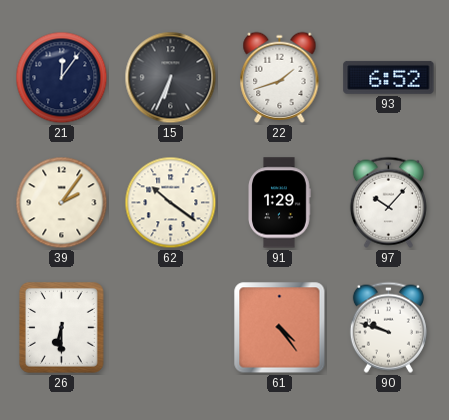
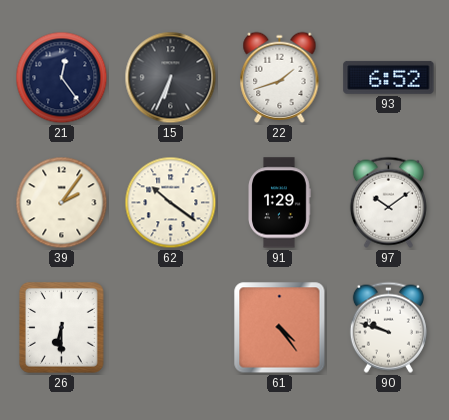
21: 12:06 -> 12:24
97: 10:07 -> 10:09
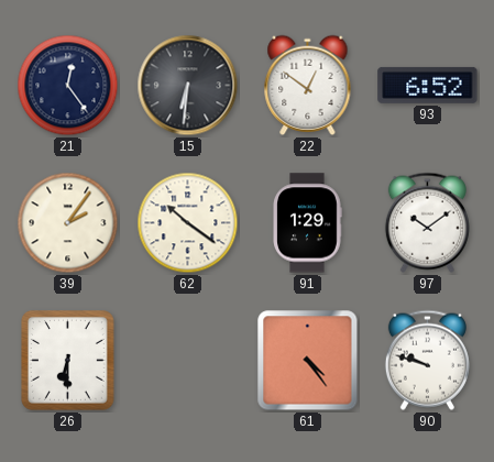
15: 6:34 -> 6:31
22: 1:42 -> 12:51
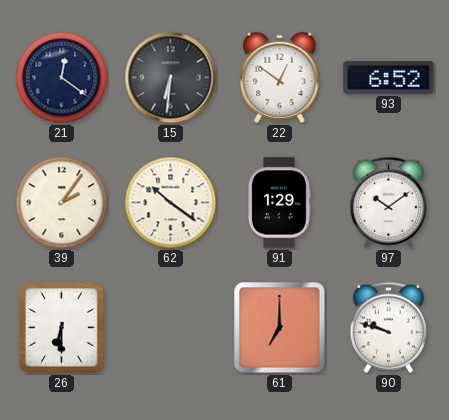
21: 12:24 -> 12:21
61: 4:24 -> 7:00
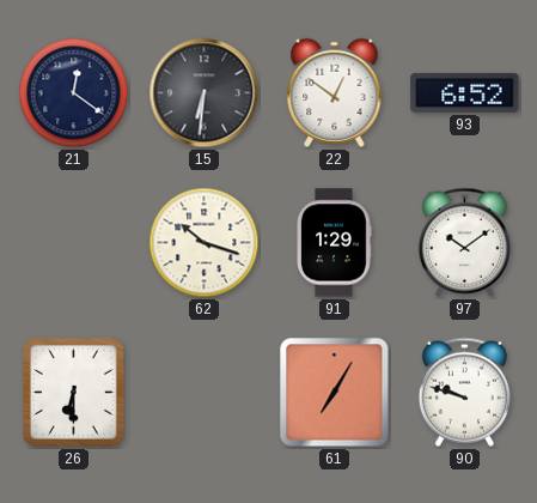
39: 2:06 -> none
62: 10:21 -> 10:18
61: 7:00 -> 7:05
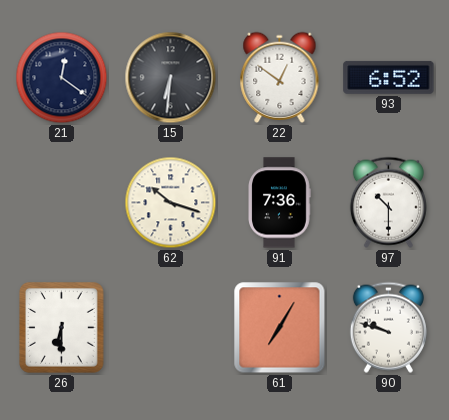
91: 1:29 -> 7:36
97: 10:09 -> 10:30
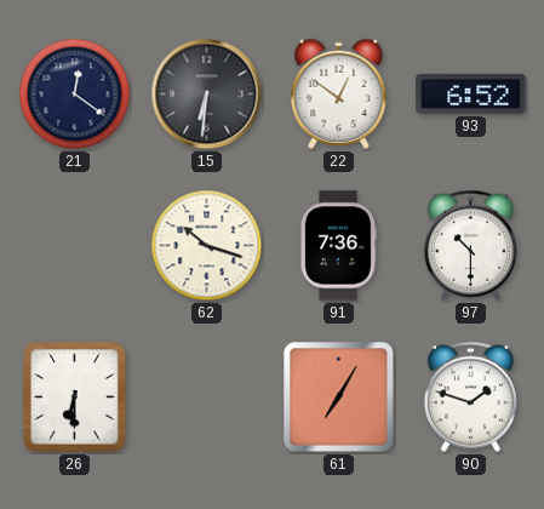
90: 9:48 -> 1:48
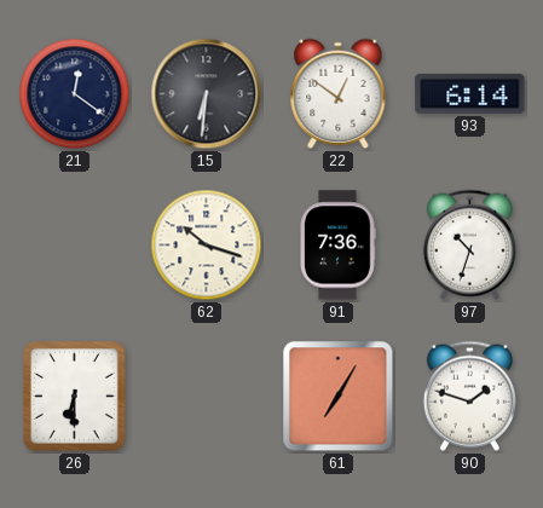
93: 6:52 -> 6:14
97: 10:30 -> 10:33
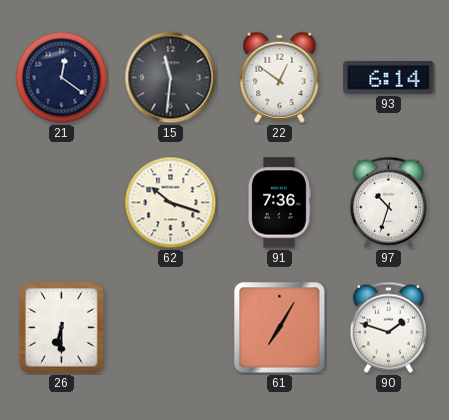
15: 6:31 -> 11:31
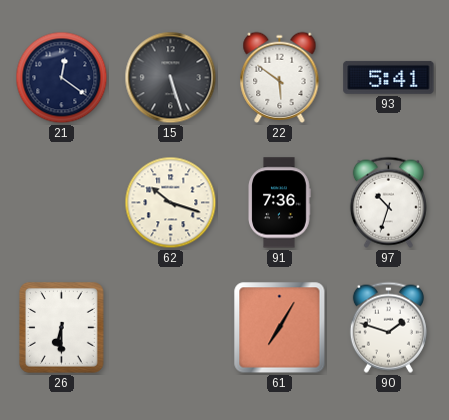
15: 11:31 -> 5:27
22: 12:51 -> 5:51
93: 6:14 -> 5:41
